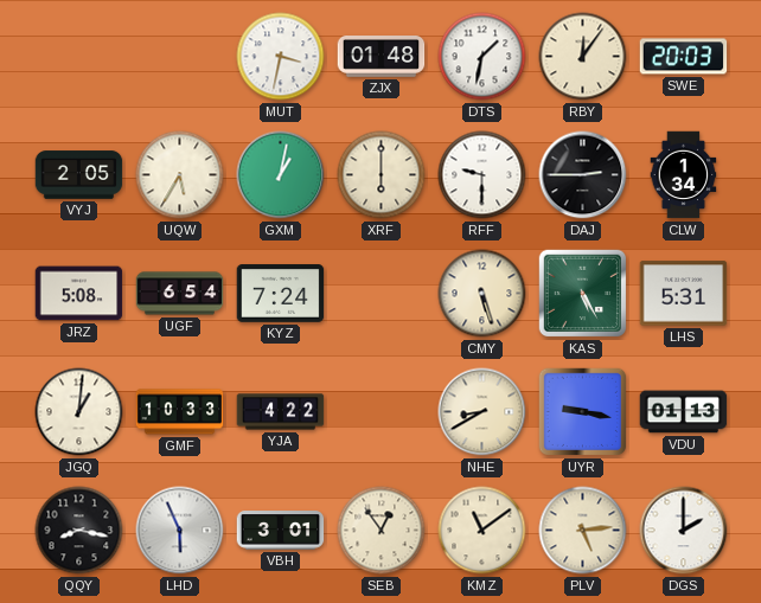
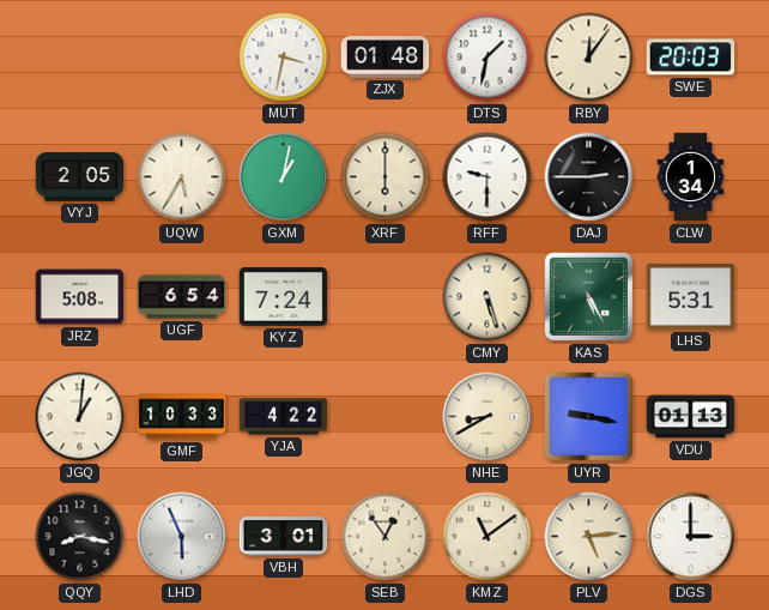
DGS: 2:00 -> 3:00
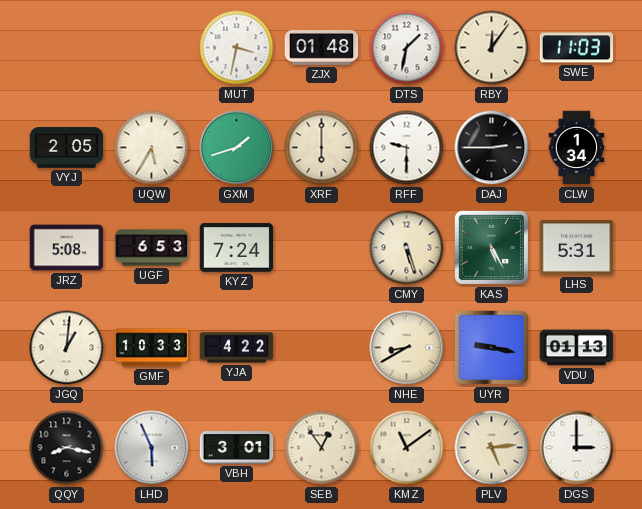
SWE: 20:03 -> 11:03
GXM: 1:02 -> 1:42
UGF: 6:54 -> 6:53
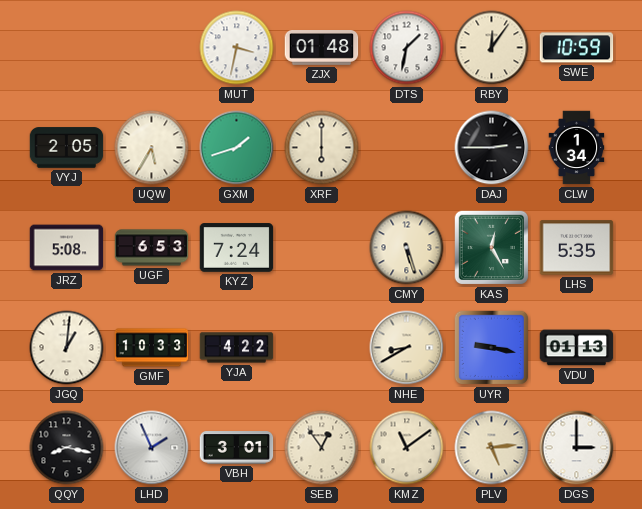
SWE: 11:03 -> 10:59
RFF: 9:30 -> none
KAS: 5:25 -> 12:25
LHS: 5:31 -> 5:35
LHD: 5:56 -> 1:56
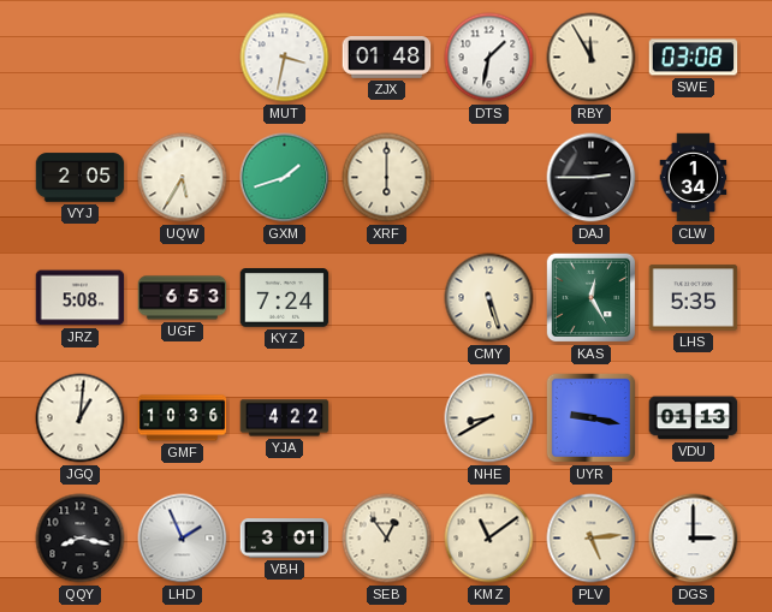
RBY: 12:06 -> 11:55
SWE: 10:59 -> 03:08
GMF: 10:33 -> 10:36
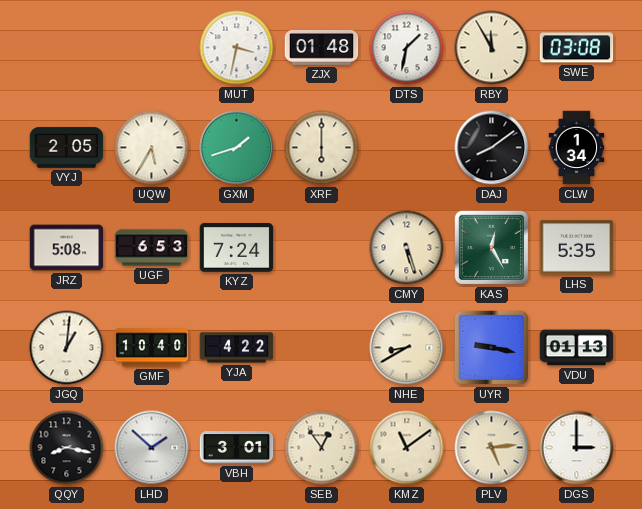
DAJ: 2:45 -> 8:09
GMF: 10:36 -> 10:40
LHD: 1:56 -> 1:52
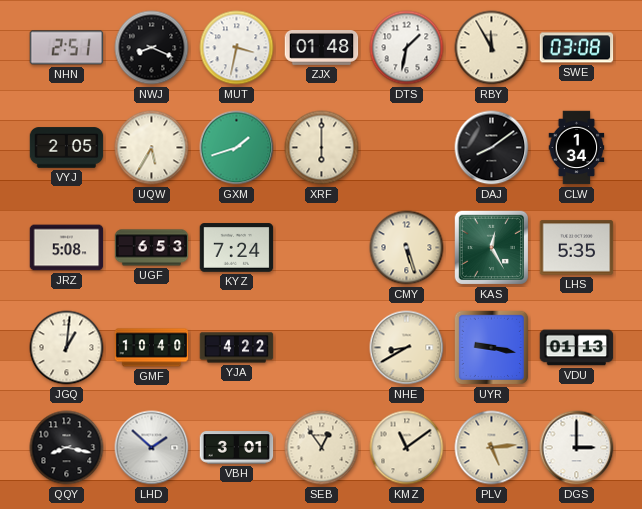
NHN: none -> 2:51
NWJ: none -> 8:19
